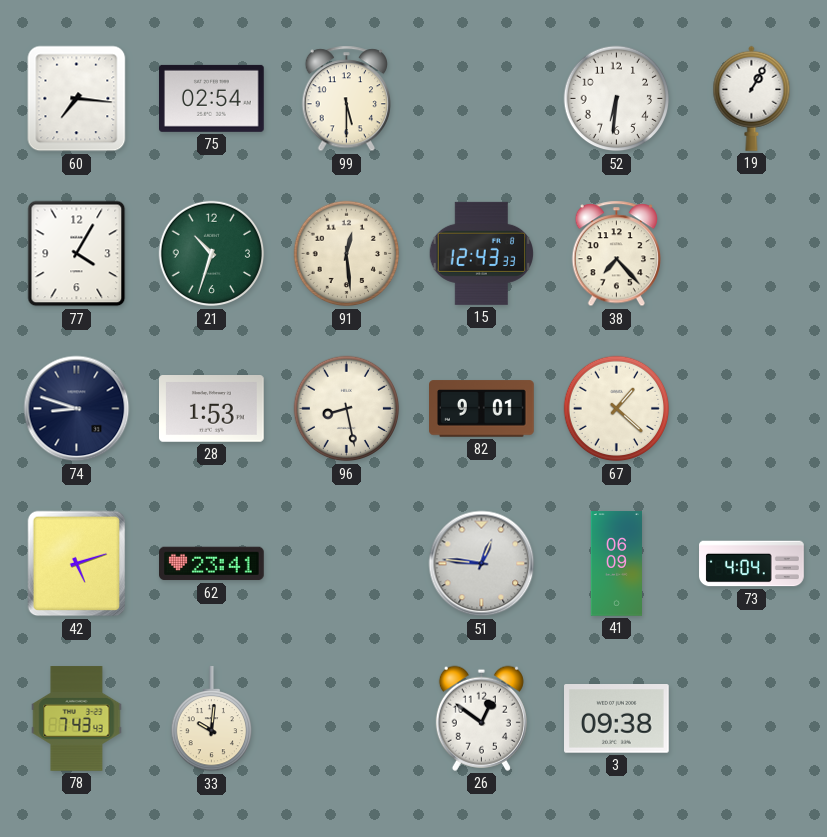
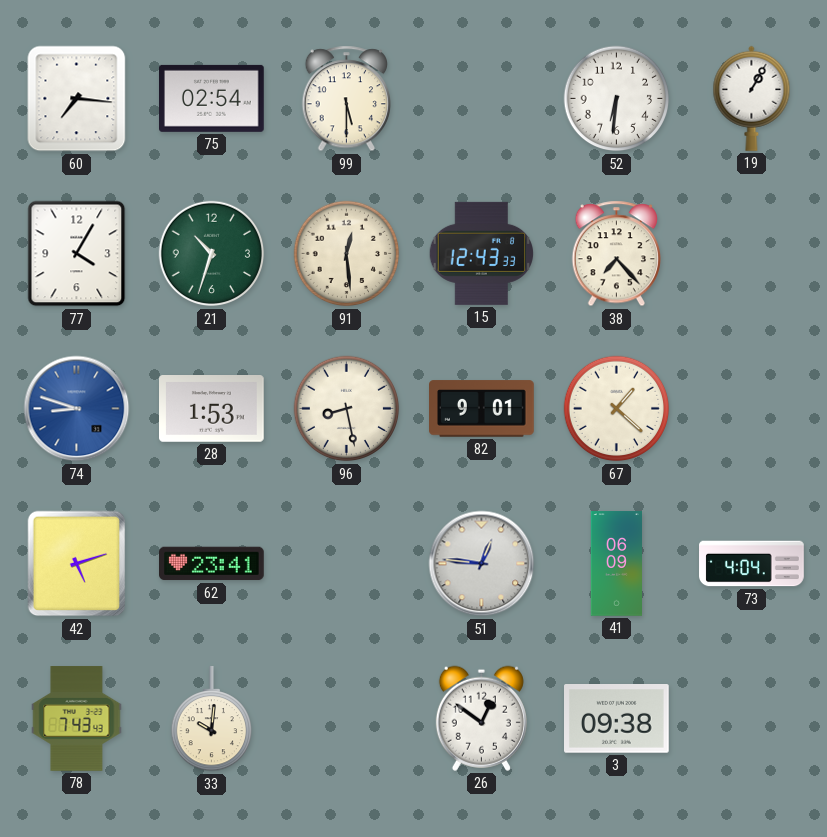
74 dial: navy -> blue
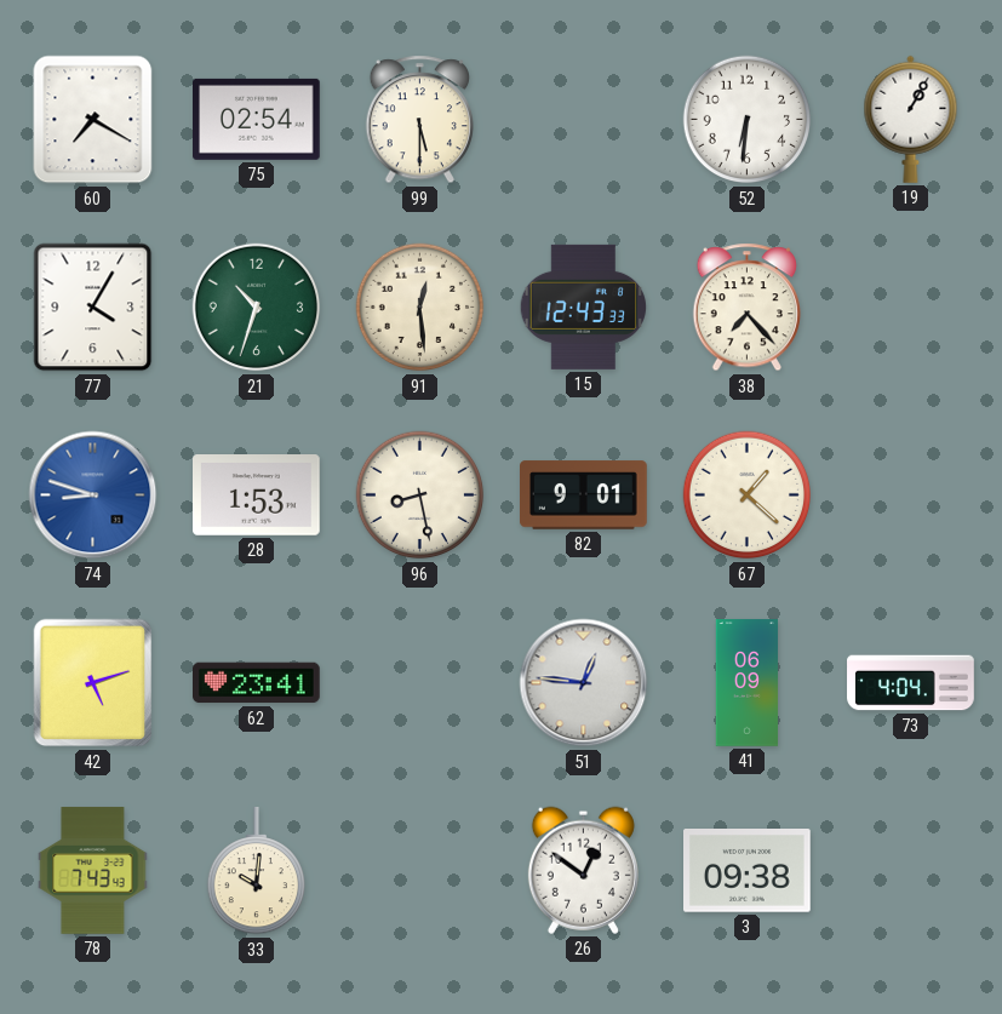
60: 7:16 -> 7:20
